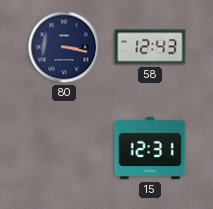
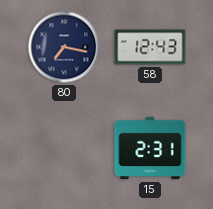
80: 3:17 -> 7:17
15: 12:31 -> 2:31
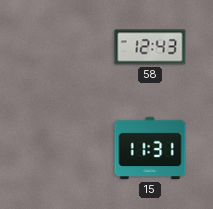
80: 7:17 -> none
15: 2:31 -> 11:31
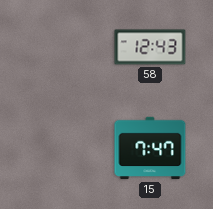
15: 11:31 -> 7:47
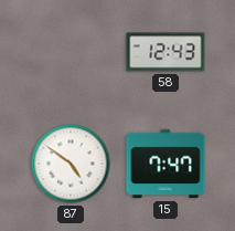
87: none -> 4:51
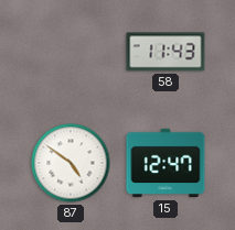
58: 12:43 -> 11:43
15: 7:47 -> 12:47
